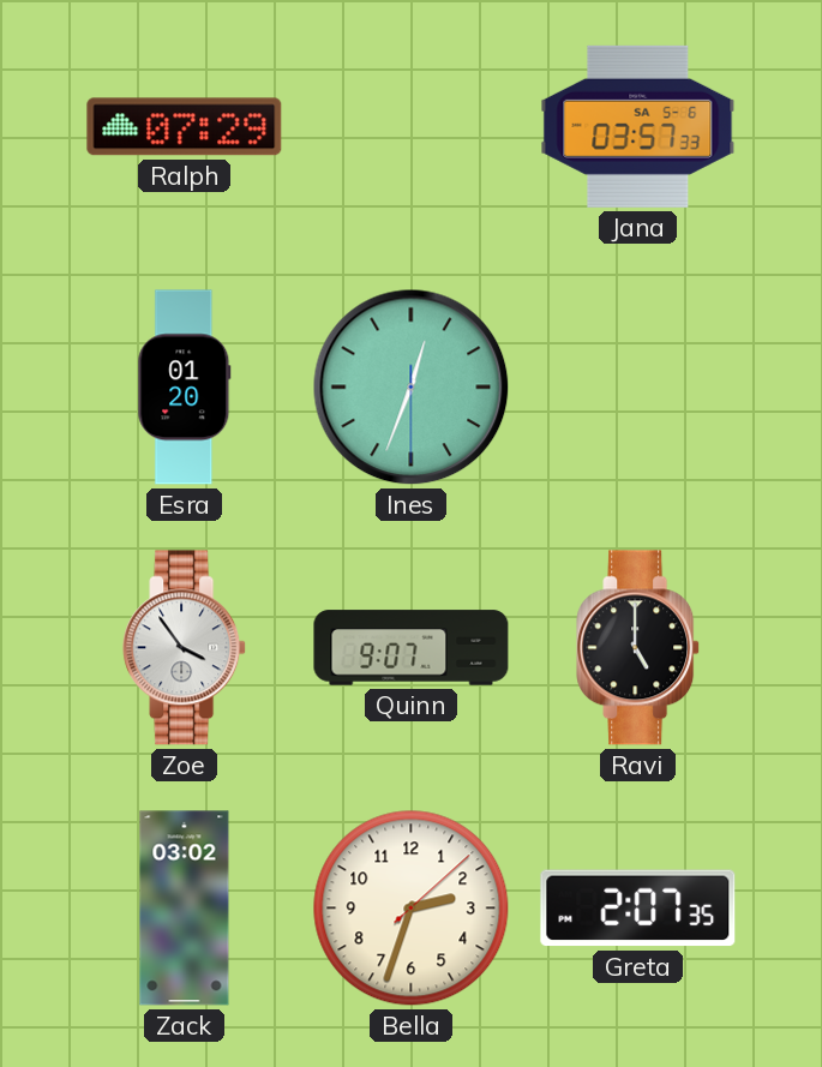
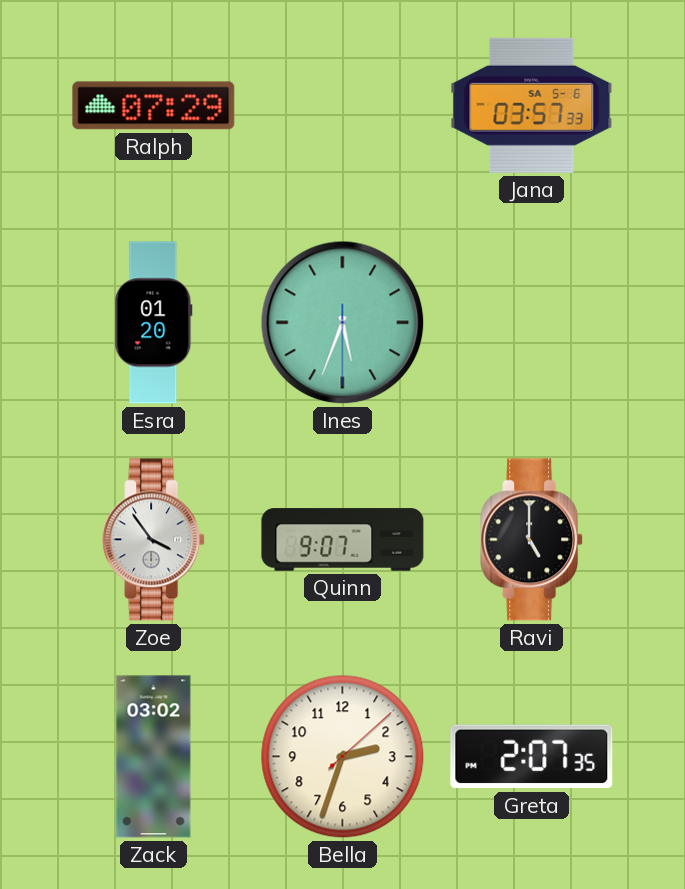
Ines: 12:33 -> 5:33
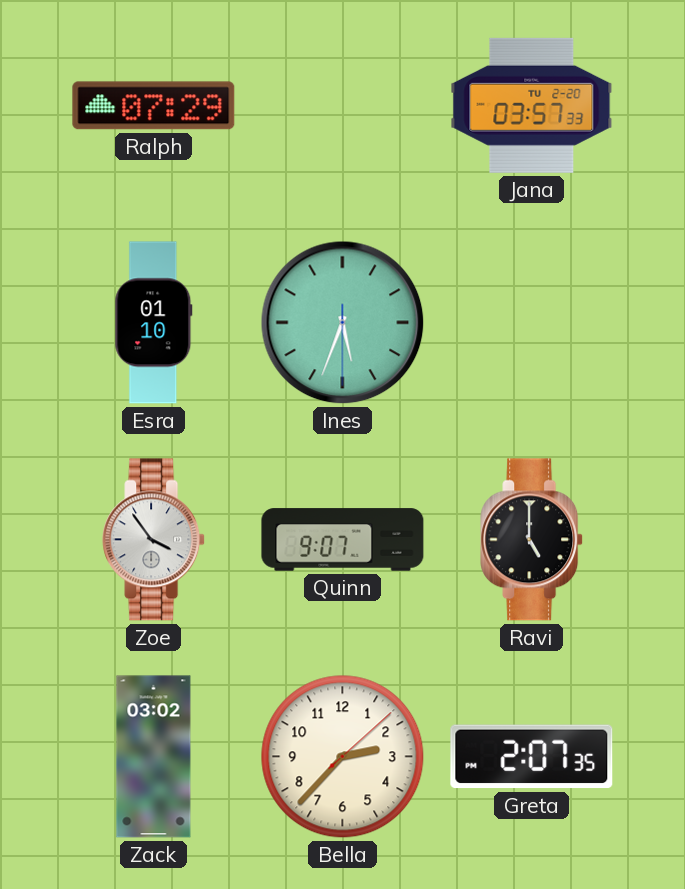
Jana date: SA 5-6 -> TU 2-20
Esra: 01:20 -> 01:10
Bella: 2:33 -> 2:37
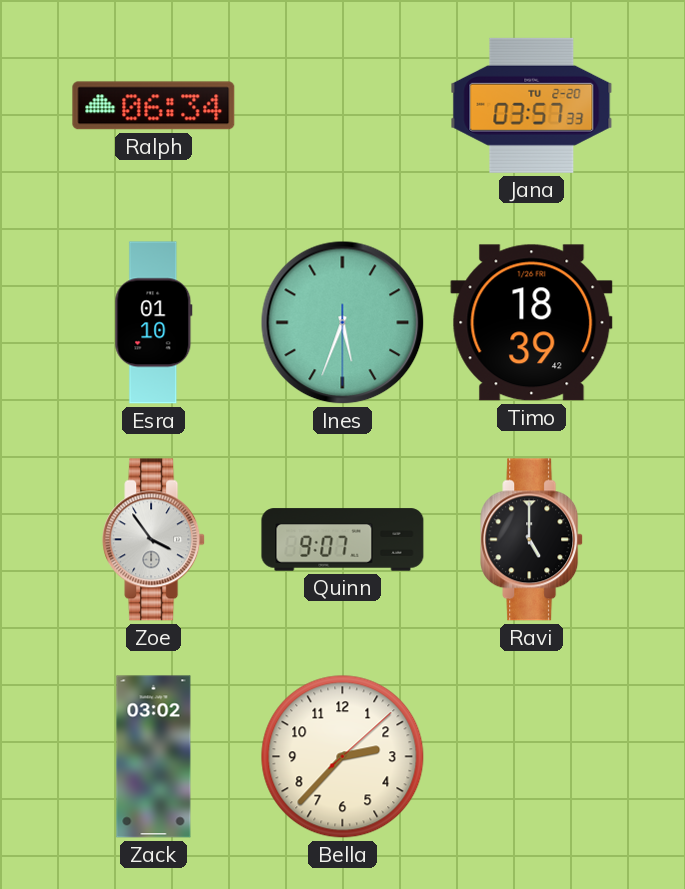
Ralph: 07:29 -> 06:34
Timo: none -> 18:39
Greta: 2:07 -> none
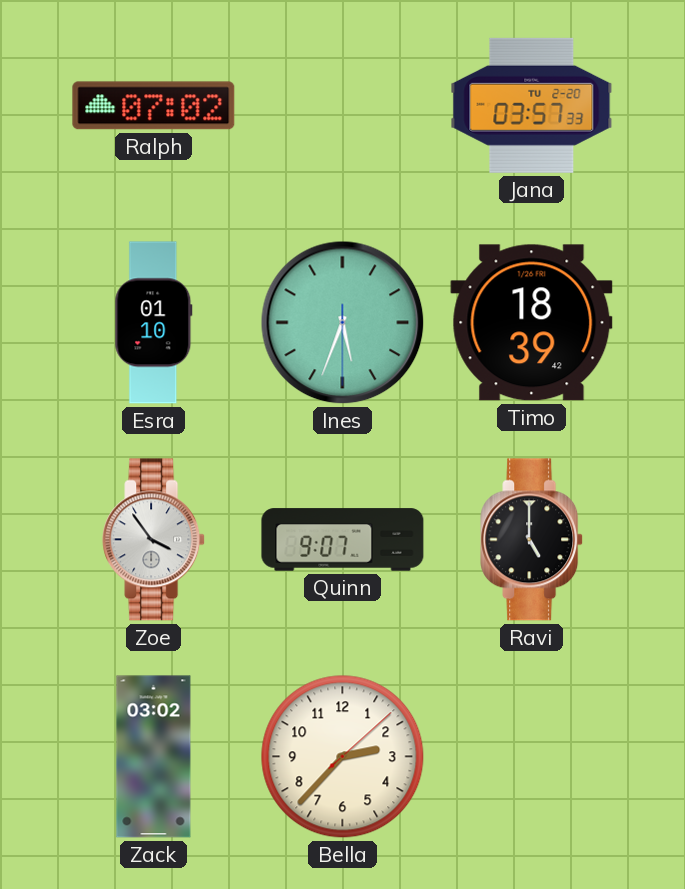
Ralph: 06:34 -> 07:02
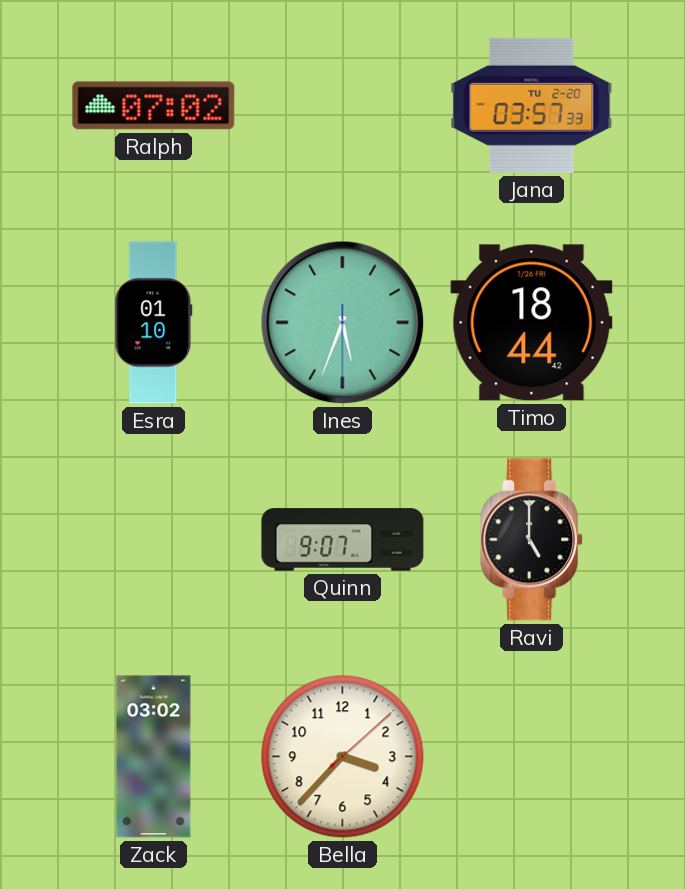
Timo: 18:39 -> 18:44
Zoe: 3:54 -> none
Bella: 2:37 -> 3:37
